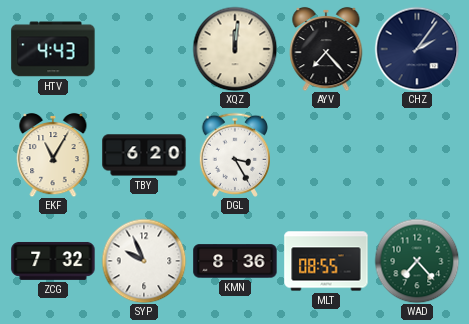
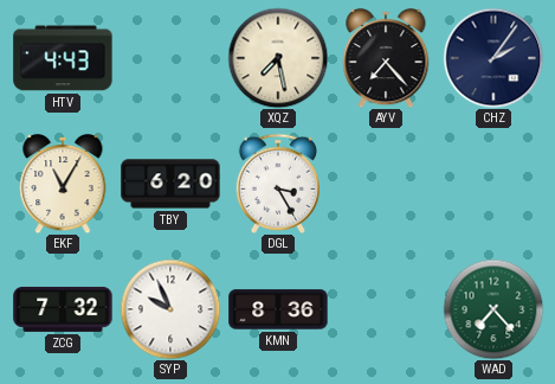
XQZ: 12:01 -> 7:28
MLT: 08:55 -> none
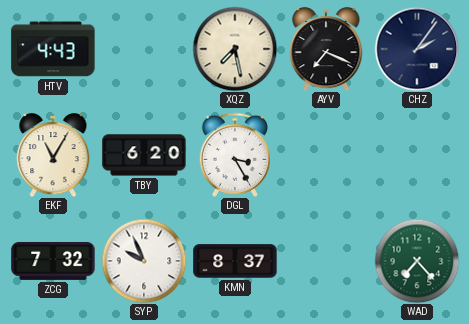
AYV: 7:23 -> 7:19
KMN: 8:36 -> 8:37
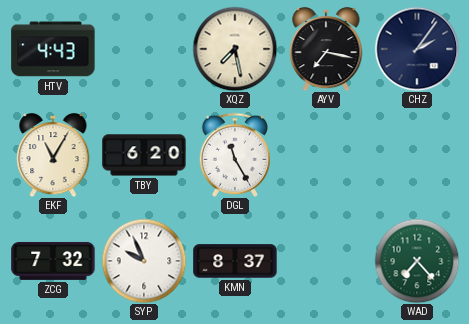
AYV: 7:19 -> 7:17
DGL: 3:25 -> 11:25
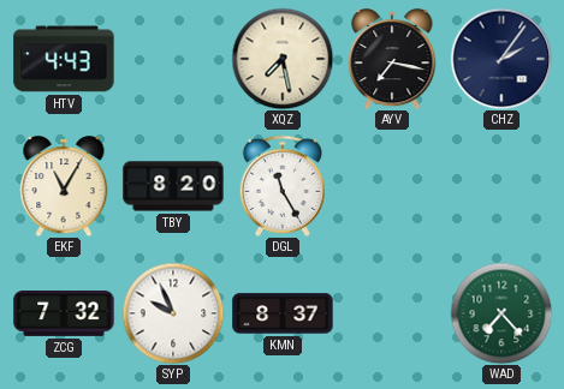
TBY: 6:20 -> 8:20
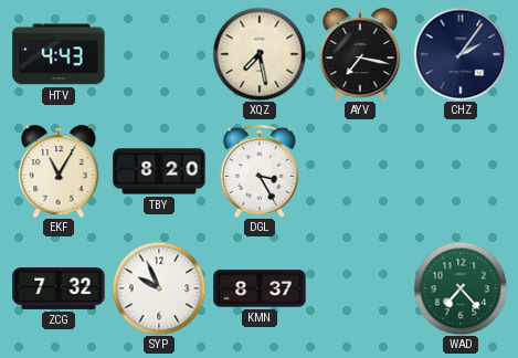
DGL: 11:25 -> 3:25
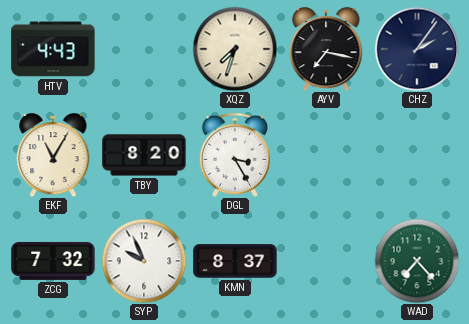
XQZ: 7:28 -> 7:33
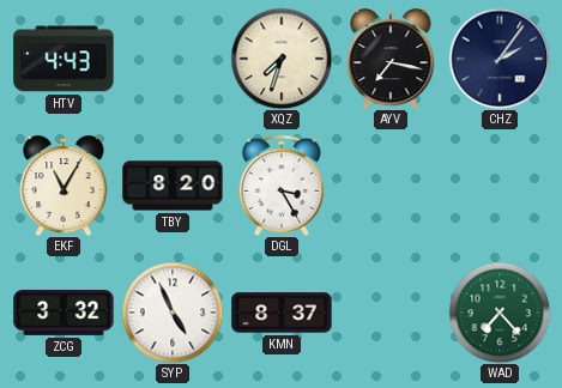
ZCG: 7:32 -> 3:32
SYP: 9:56 -> 4:56
